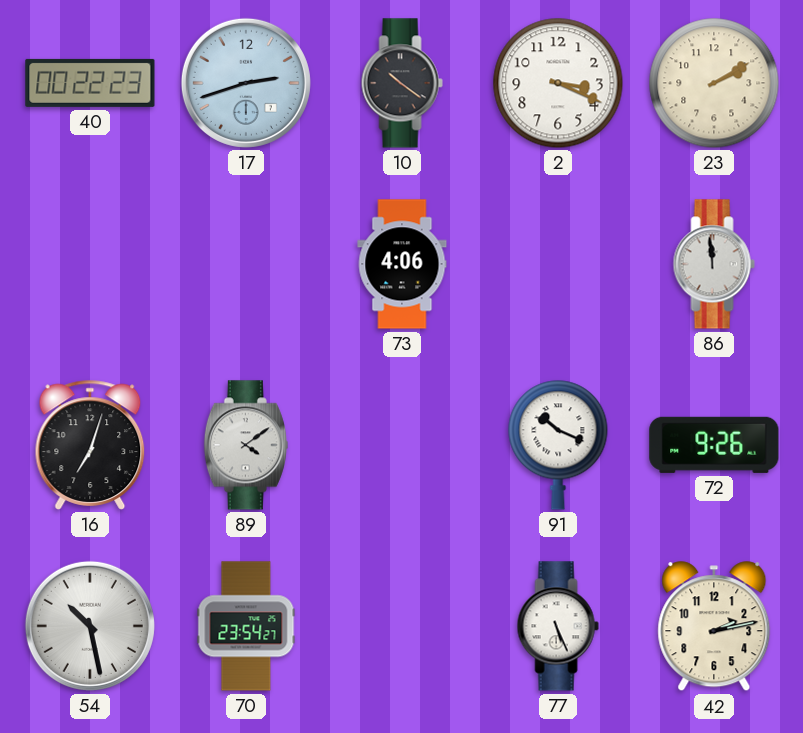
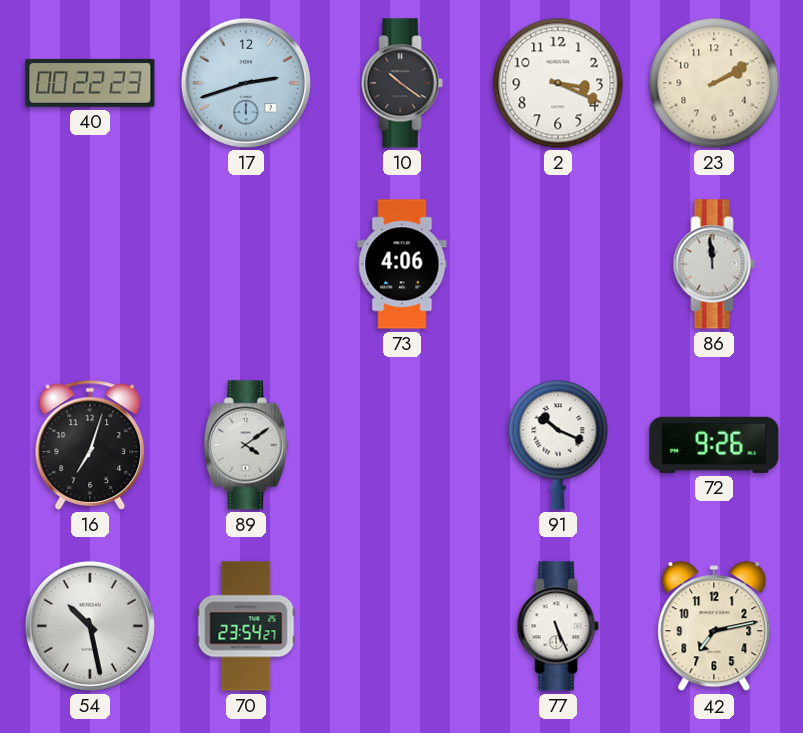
42: 2:13 -> 7:13
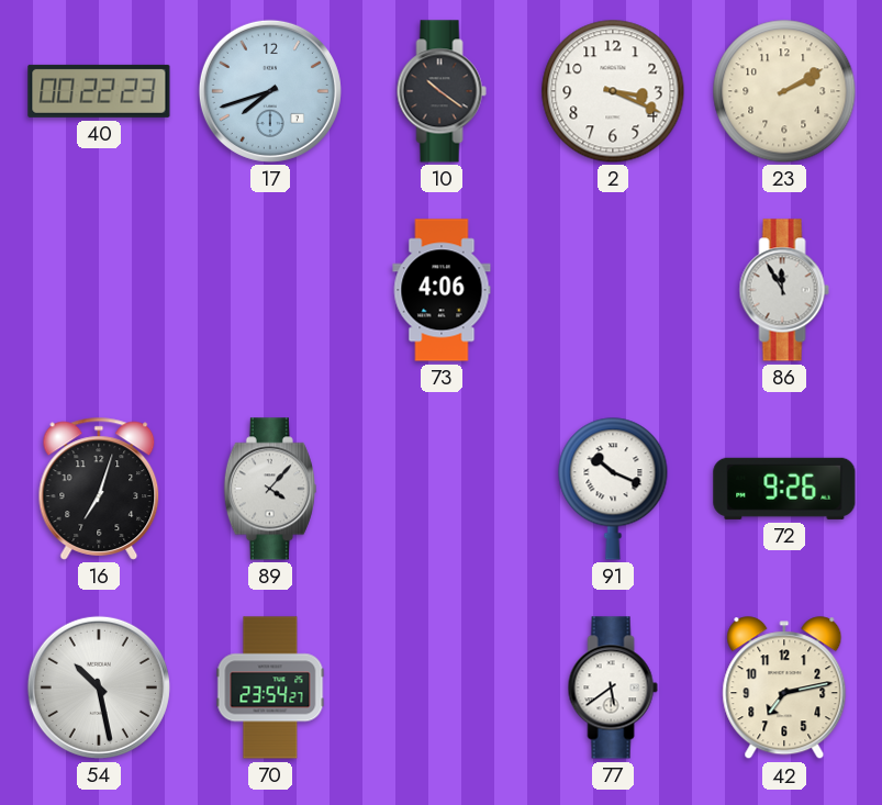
17: 2:42 -> 7:42
86: 11:59 -> 11:55
89: 4:09 -> 4:07
77: 5:26 -> 5:39
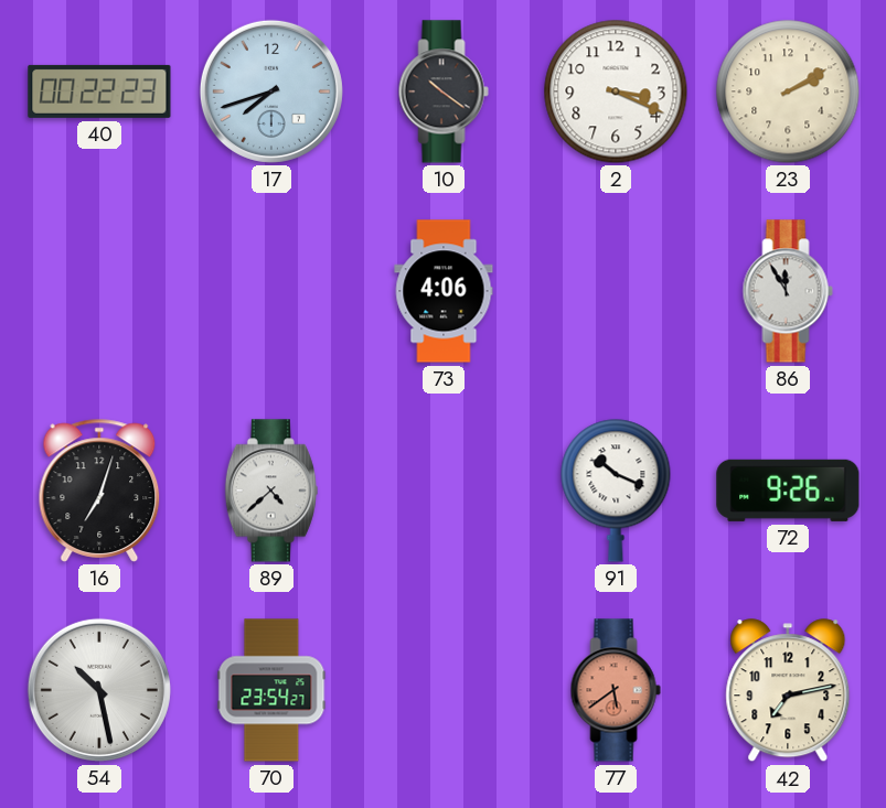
89: 4:07 -> 4:38
77 dial: white -> salmon
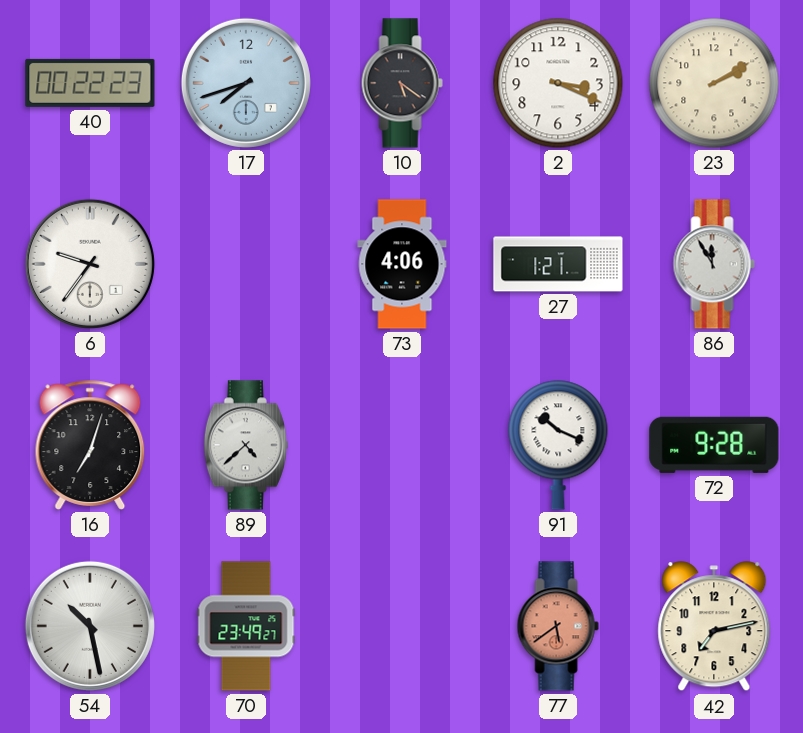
10: 10:21 -> 5:21
6: none -> 9:36
27: none -> 1:21
72: 9:26 -> 9:28
70: 23:54 -> 23:49
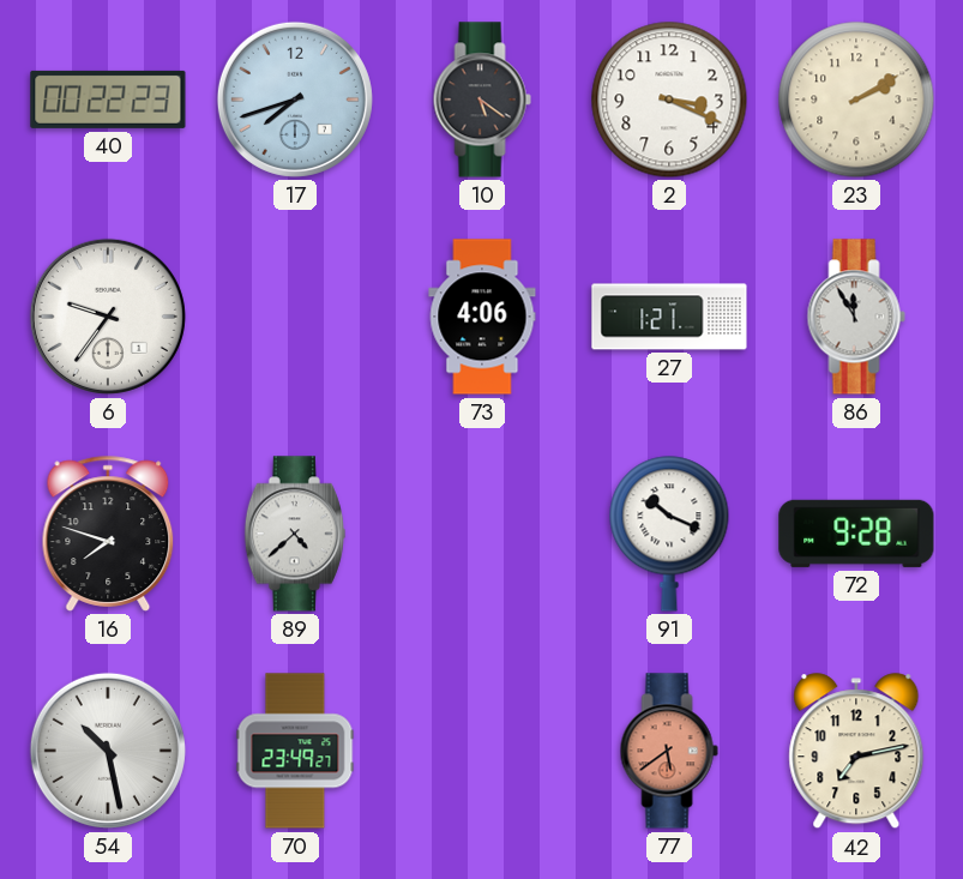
16: 7:03 -> 7:48
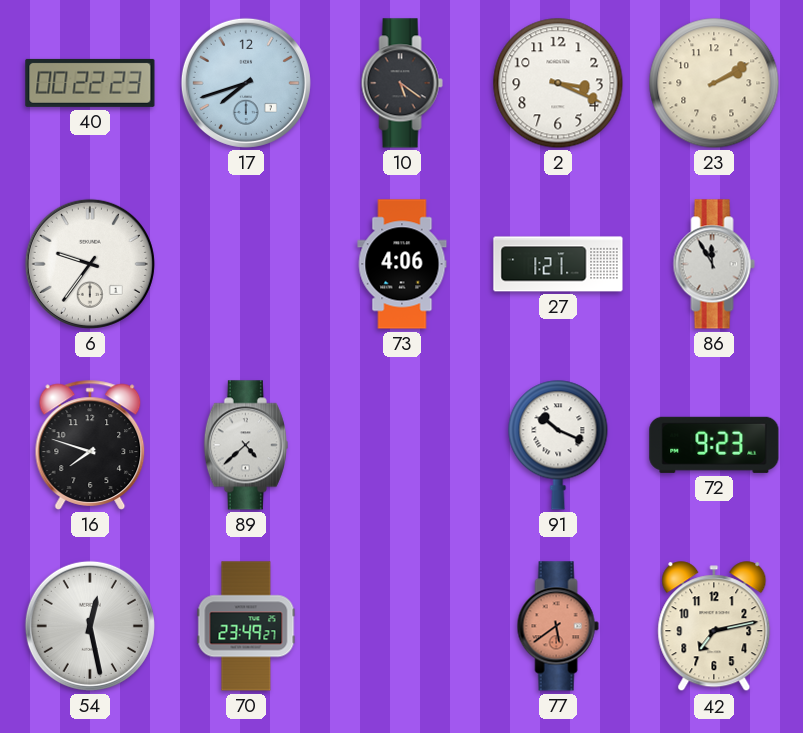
72: 9:28 -> 9:23
54: 10:28 -> 12:28
